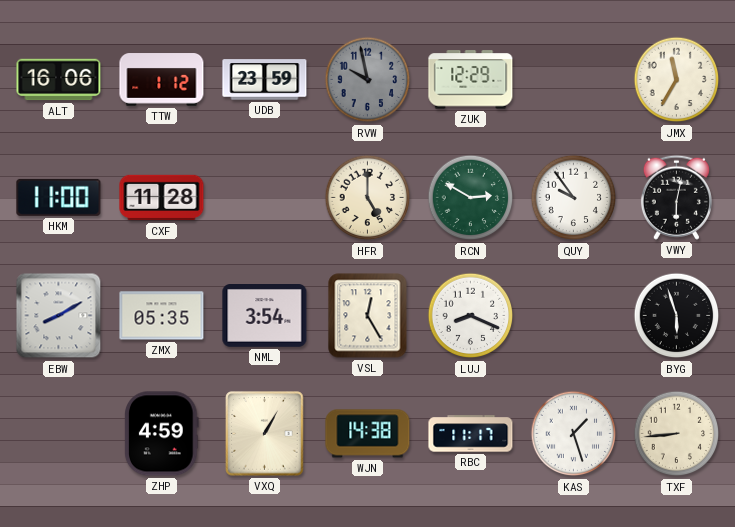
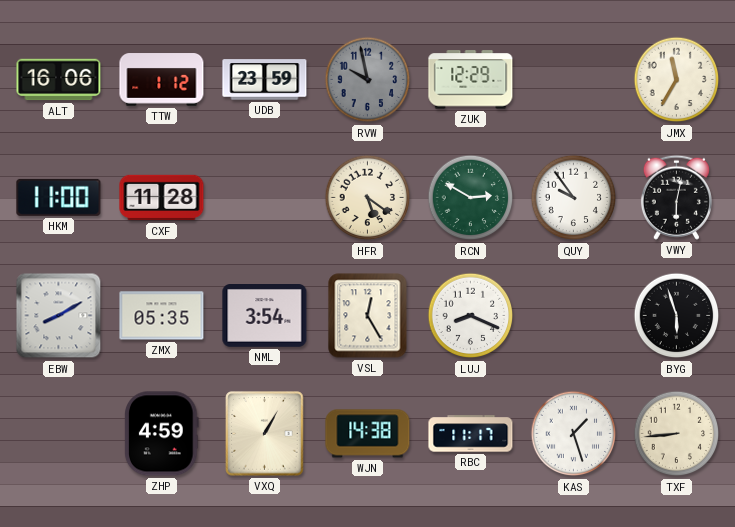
HFR: 5:00 -> 5:21
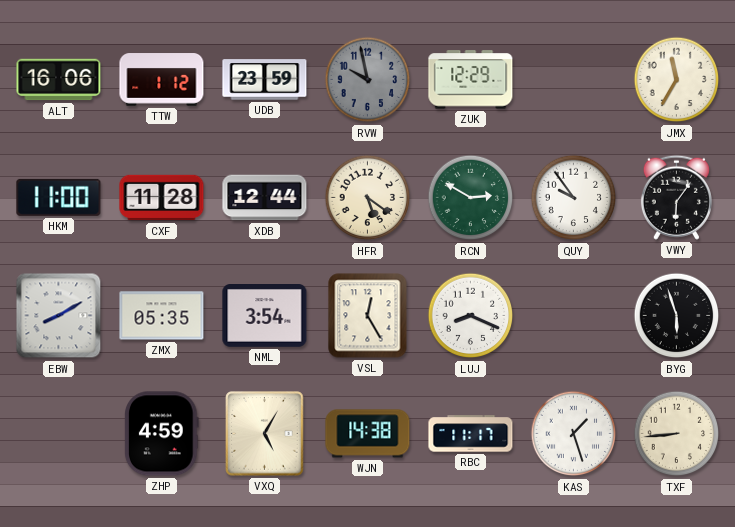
XDB: none -> 12:44
VWY: 6:02 -> 6:06
VXQ: 1:05 -> 5:05
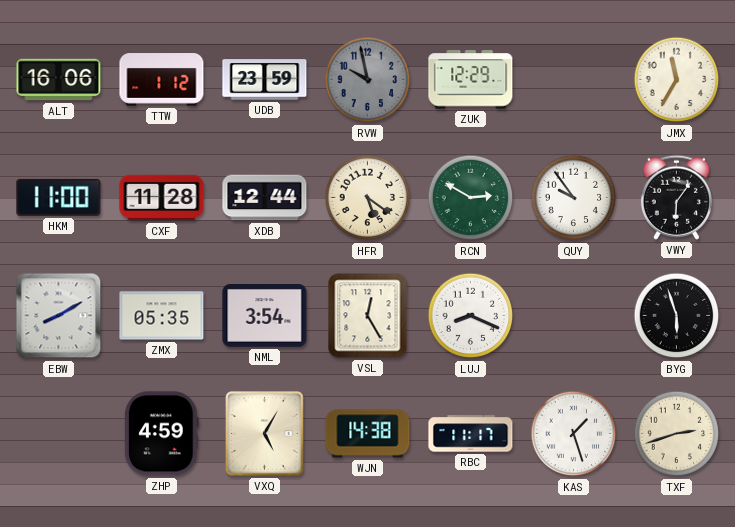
TXF: 8:44 -> 2:42
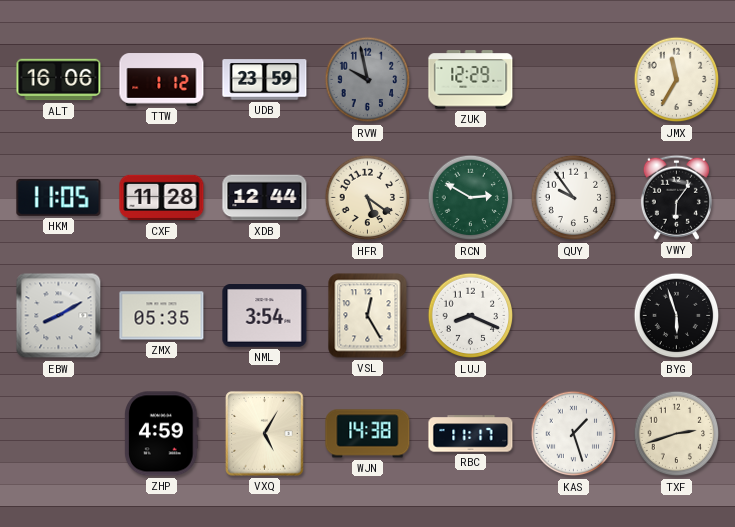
HKM: 11:00 -> 11:05
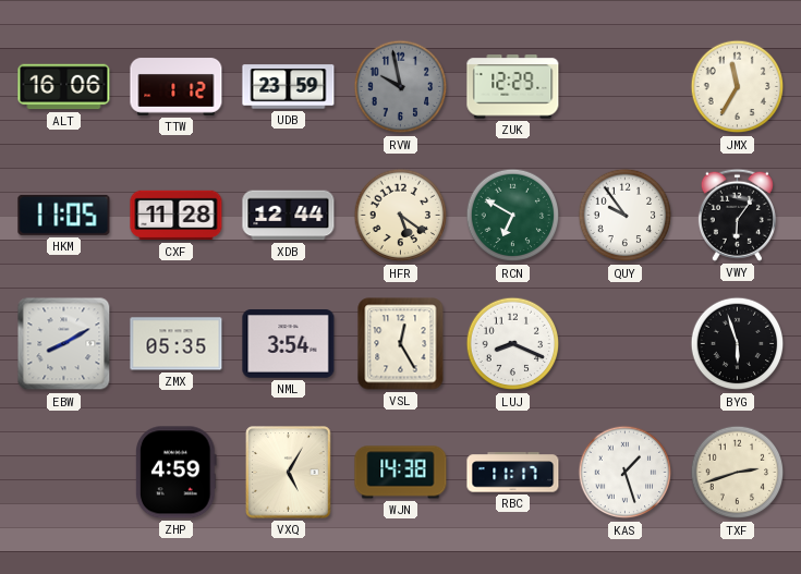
RCN: 2:50 -> 6:50
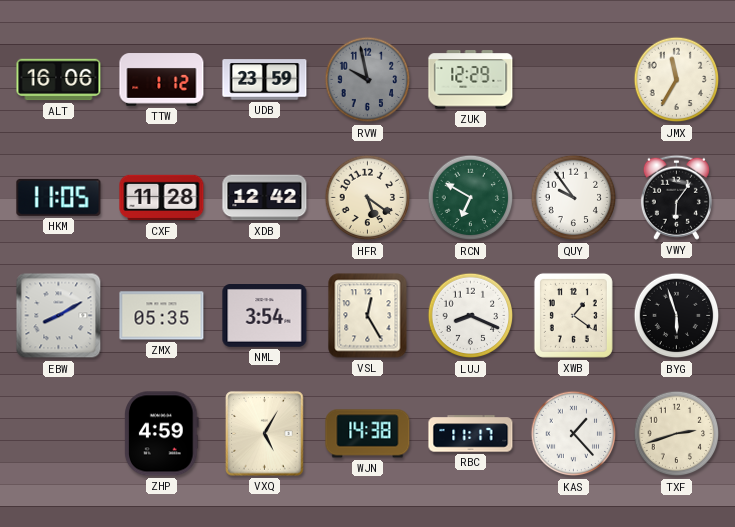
XDB: 12:44 -> 12:42
XWB: none -> 1:21
KAS: 1:27 -> 1:23
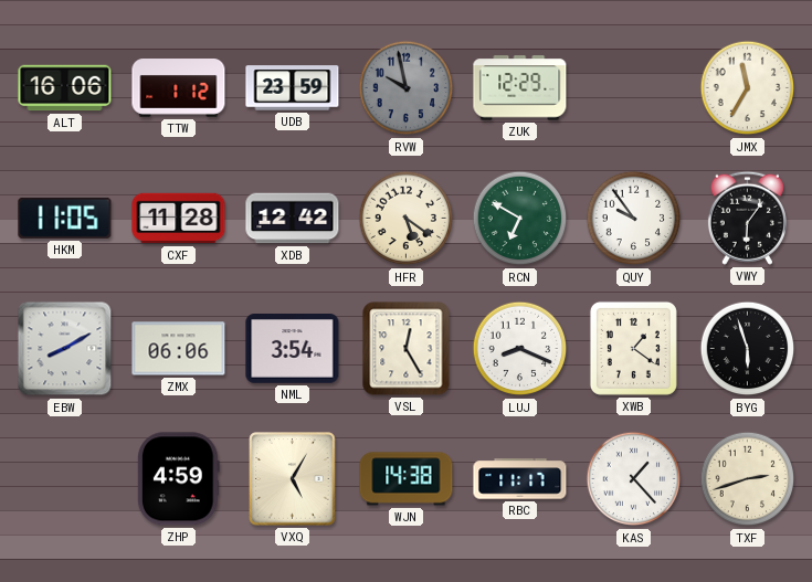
ZMX: 05:35 -> 06:06
